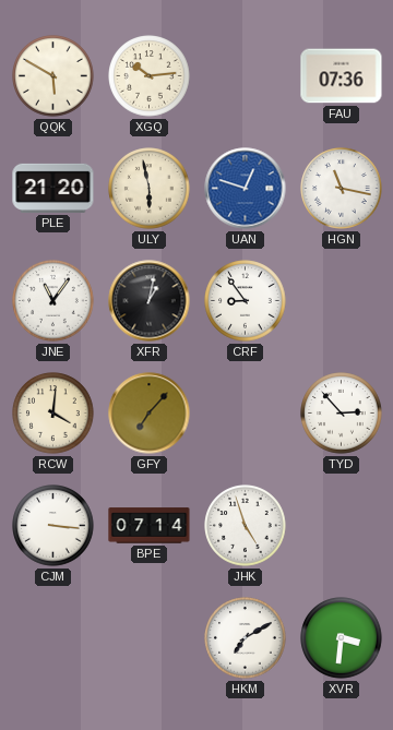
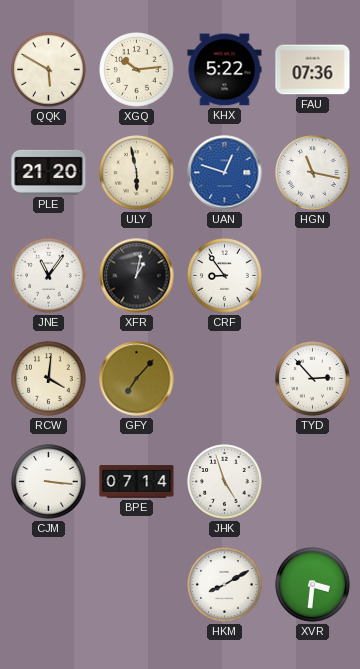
KHX: none -> 5:22
HKM: 7:10 -> 8:10
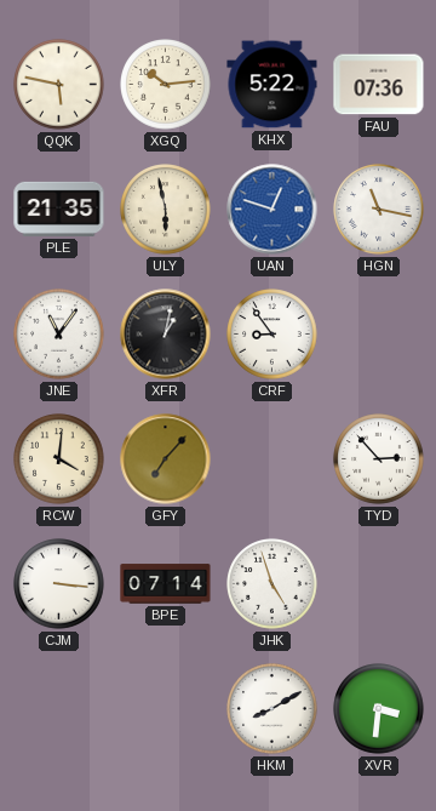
QQK: 5:50 -> 5:47
PLE: 21:20 -> 21:35
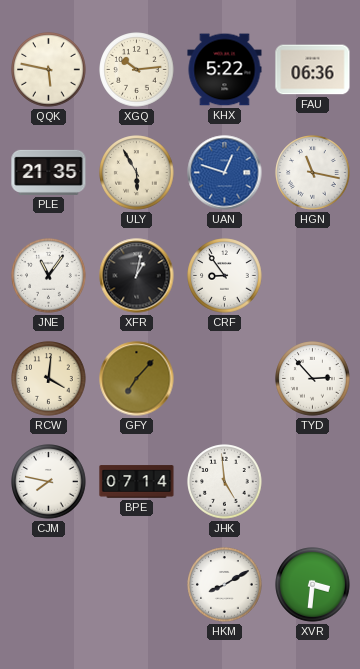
FAU: 07:36 -> 06:36
ULY: 5:58 -> 5:55
CJM: 3:16 -> 7:47
JHK: 4:57 -> 4:59
